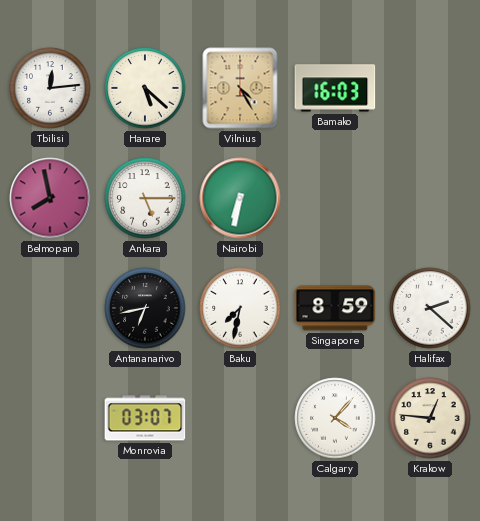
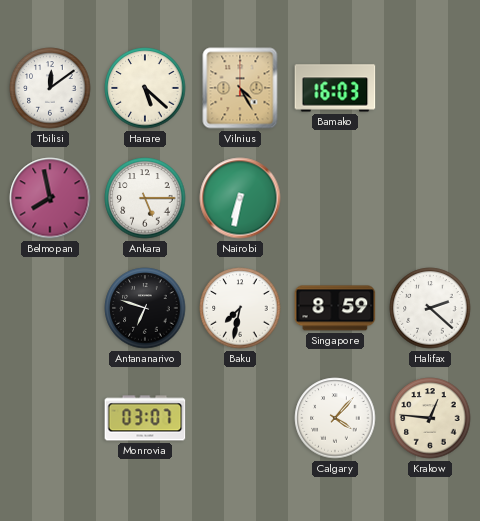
Tbilisi: 12:14 -> 12:09
Antananarivo: 6:43 -> 6:48
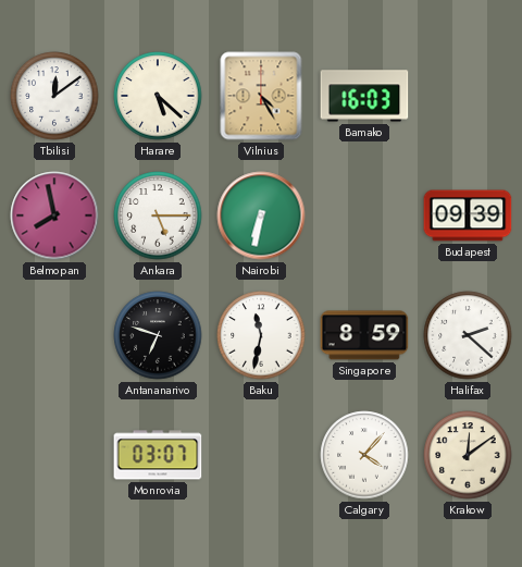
Budapest: none -> 09:39
Baku: 7:32 -> 11:32
Krakow: 12:46 -> 12:09
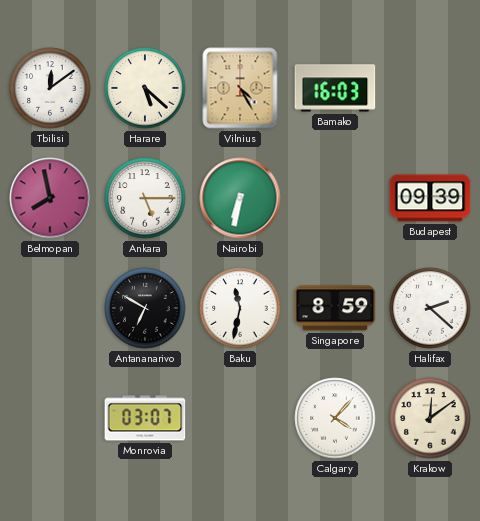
Antananarivo: 6:48 -> 6:50
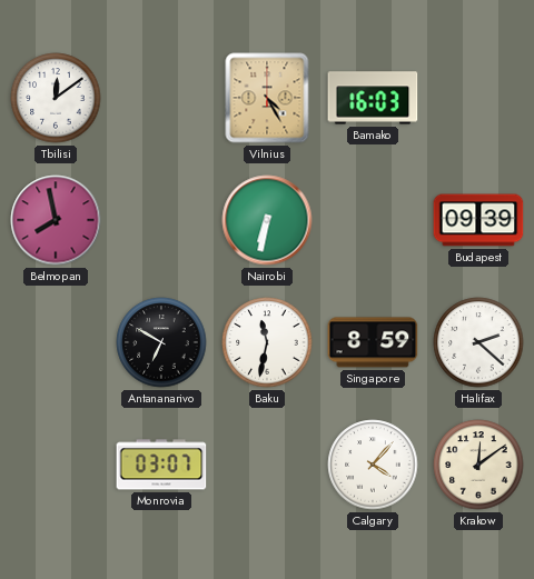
Harare: 5:22 -> none
Ankara: 5:15 -> none
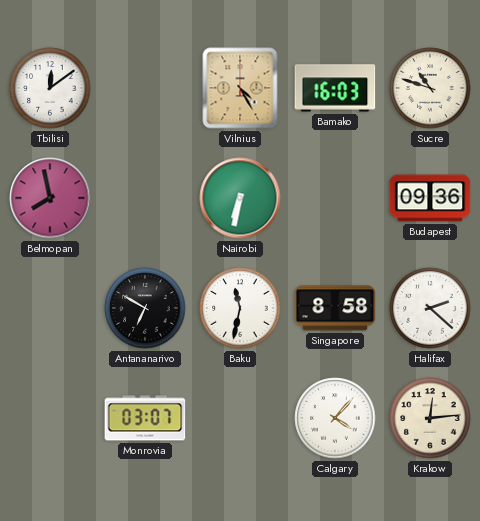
Sucre: none -> 10:48
Budapest: 09:39 -> 09:36
Singapore: 8:59 -> 8:58
Krakow: 12:09 -> 12:14
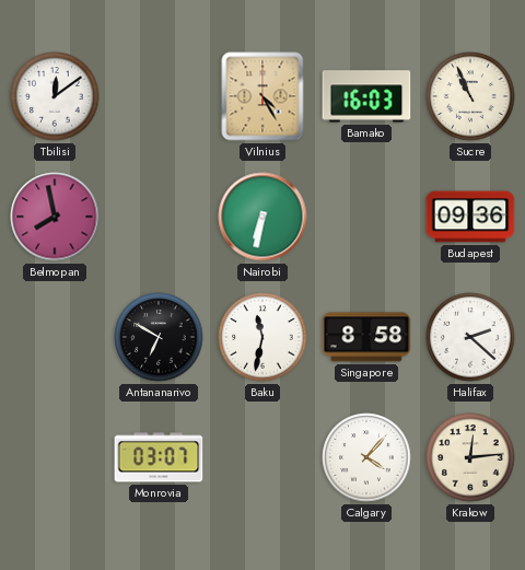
Sucre: 10:48 -> 10:56
